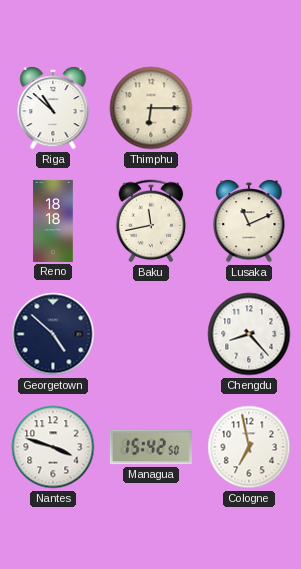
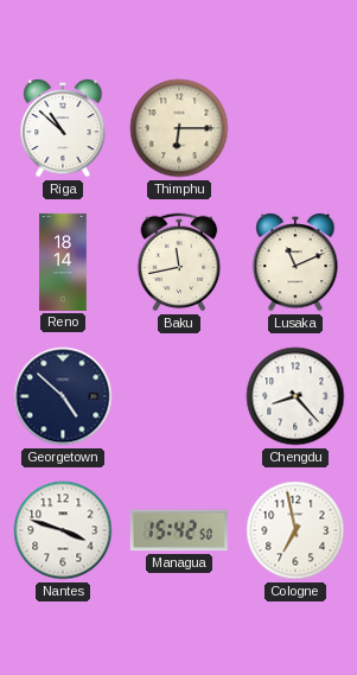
Reno: 18:18 -> 18:14
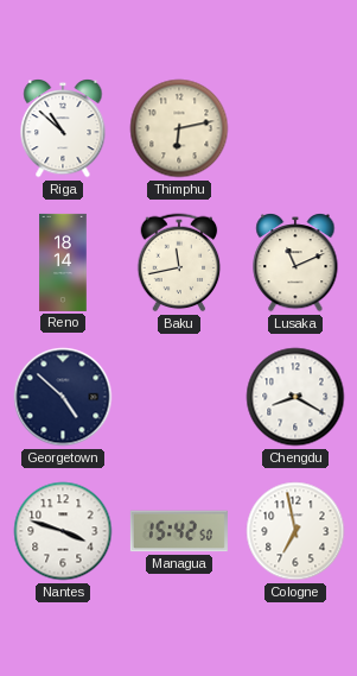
Thimphu: 6:15 -> 6:13
Chengdu: 8:23 -> 8:20
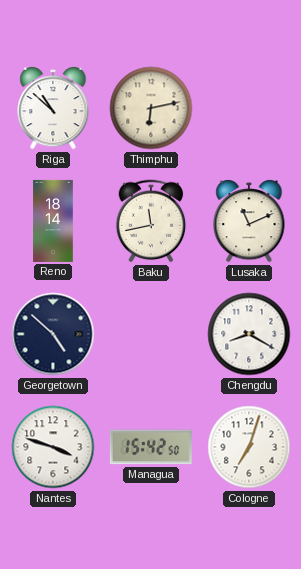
Cologne: 6:58 -> 7:03
